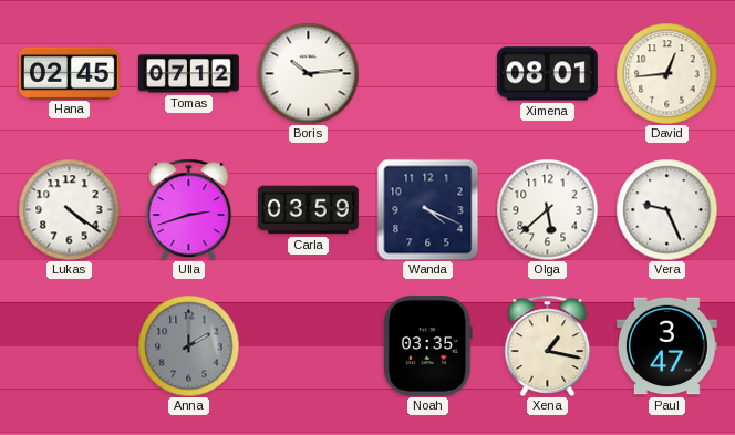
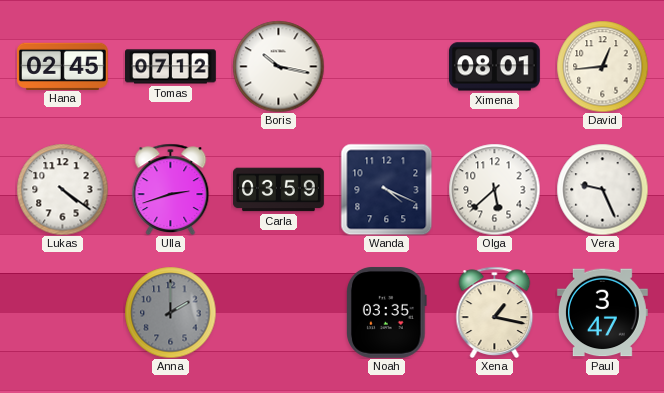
Boris: 10:14 -> 10:17
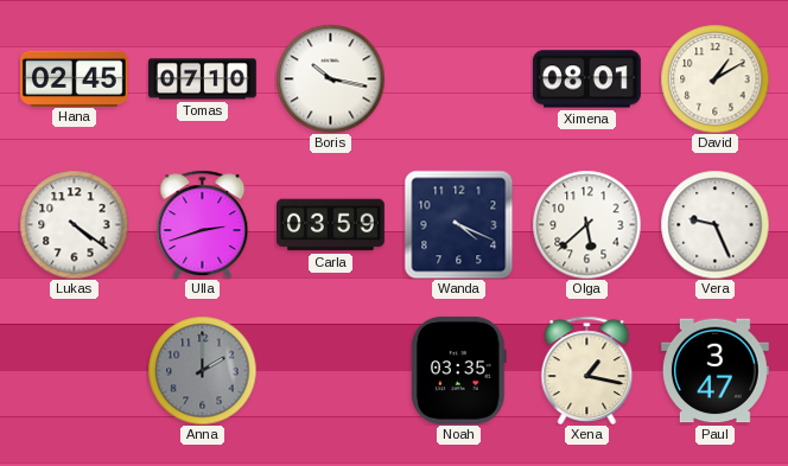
Tomas: 07:12 -> 07:10
David: 12:44 -> 1:10
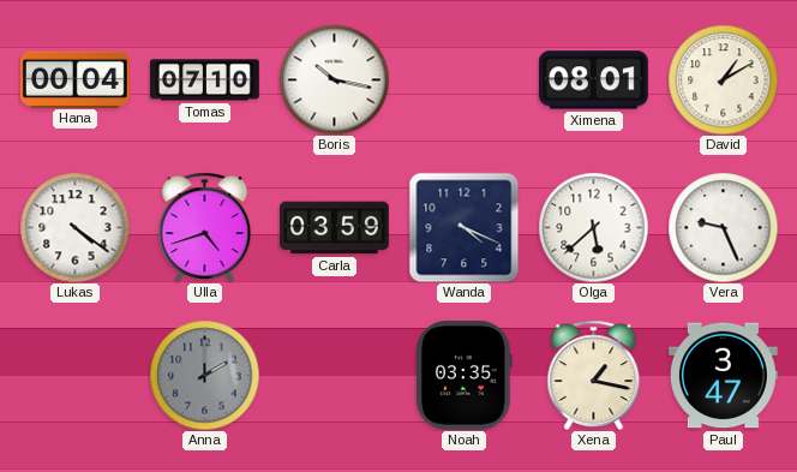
Hana: 02:45 -> 00:04
Ulla: 2:42 -> 4:42
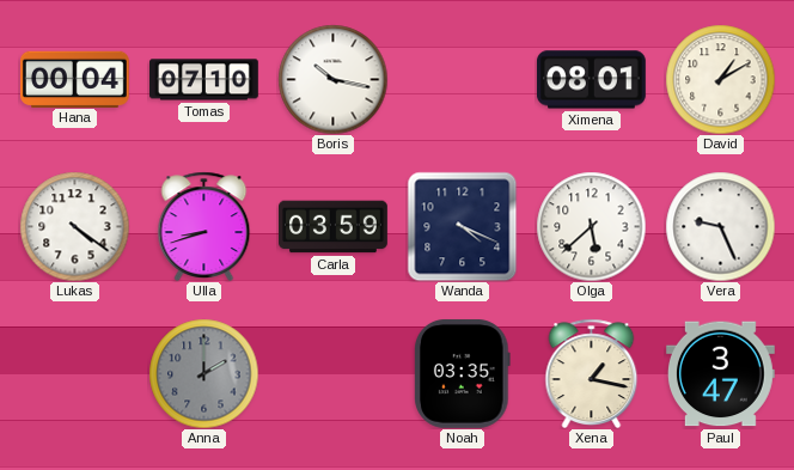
Ulla: 4:42 -> 8:42
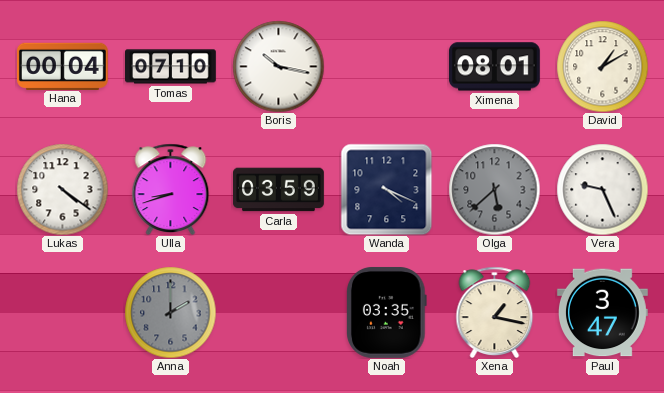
Olga dial: white -> grey
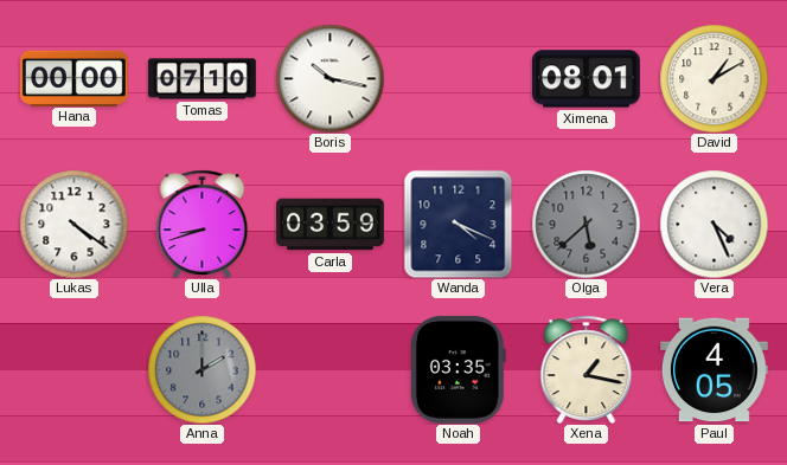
Hana: 00:04 -> 00:00
Vera: 9:26 -> 4:26
Paul: 3:47 -> 4:05
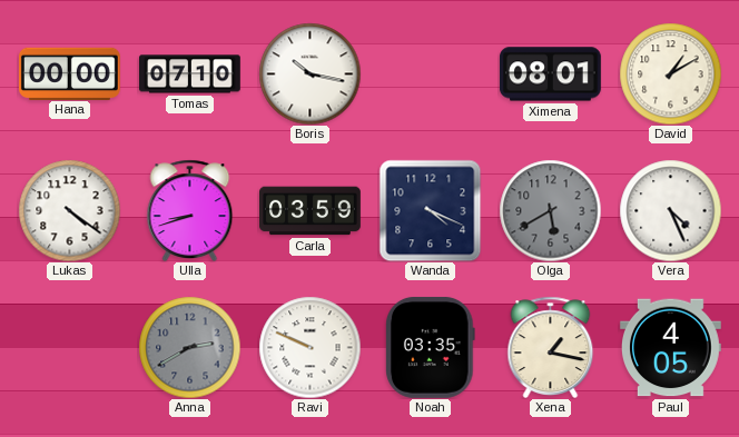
Olga: 5:38 -> 5:40
Anna: 2:00 -> 2:40
Ravi: none -> 9:49
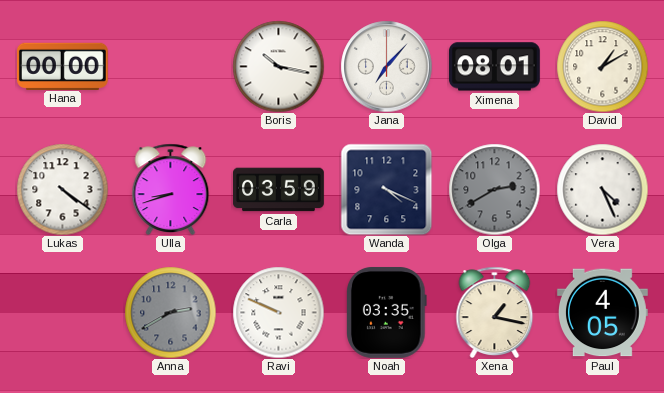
Tomas: 07:10 -> none
Jana: none -> 7:07
Olga: 5:40 -> 2:40
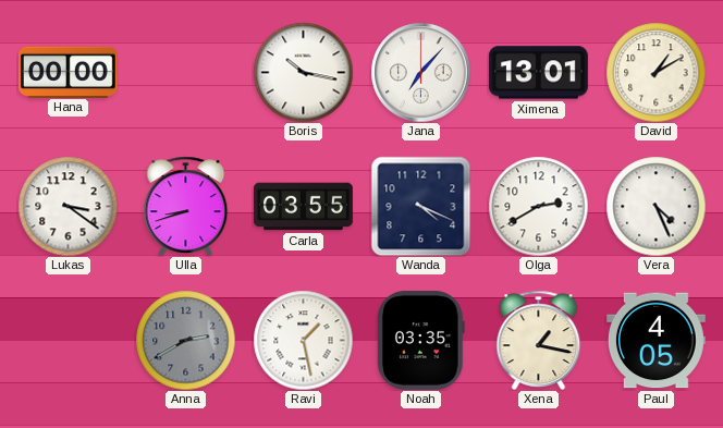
Ximena: 08:01 -> 13:01
Lukas: 4:21 -> 3:21
Carla: 03:59 -> 03:55
Olga dial: grey -> white
Ravi: 9:49 -> 1:28
